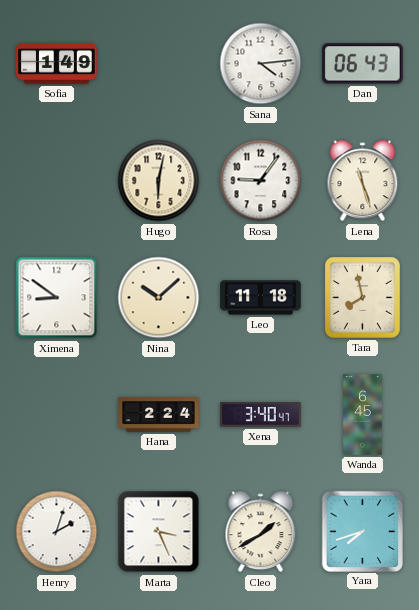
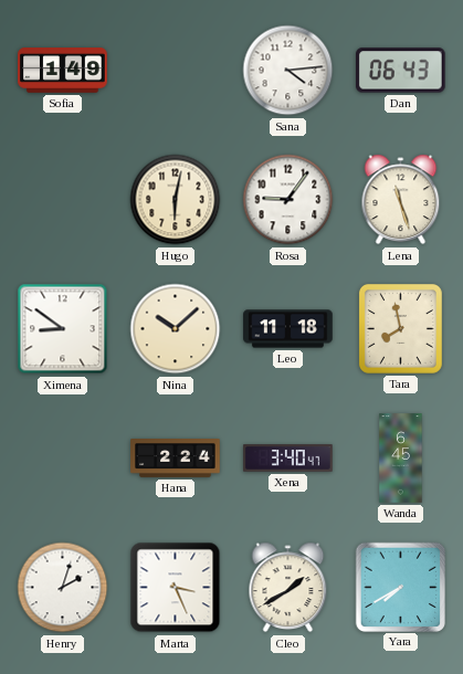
Yara: 7:42 -> 7:40
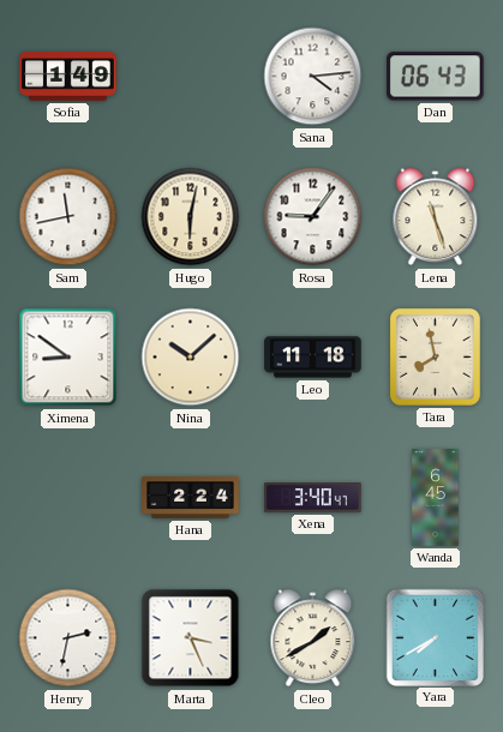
Sam: none -> 11:43
Henry: 2:03 -> 2:32
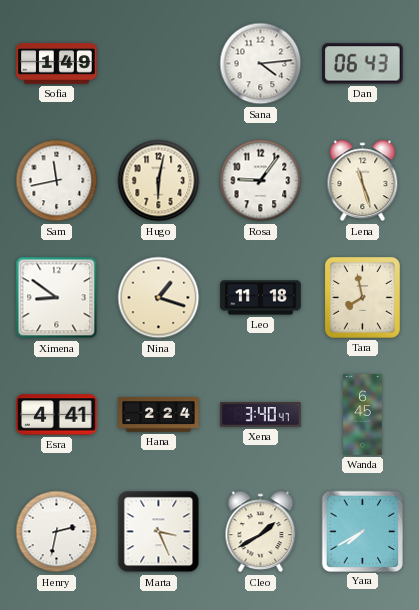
Nina: 10:08 -> 1:18
Esra: none -> 4:41
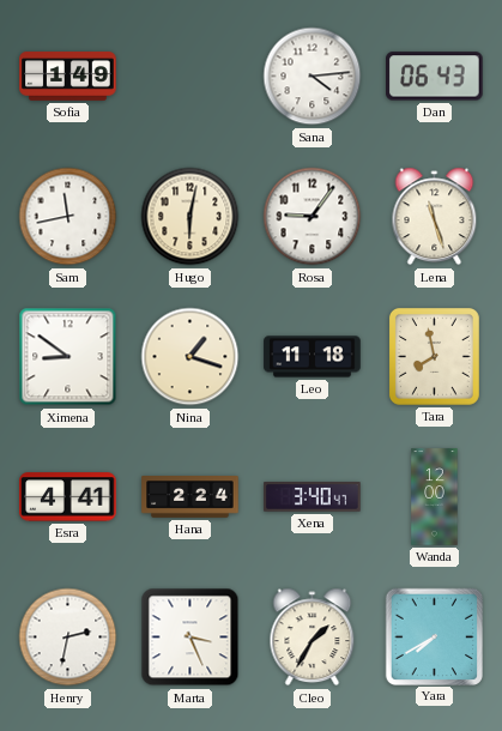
Wanda: 6:45 -> 12:00
Cleo: 1:40 -> 1:35
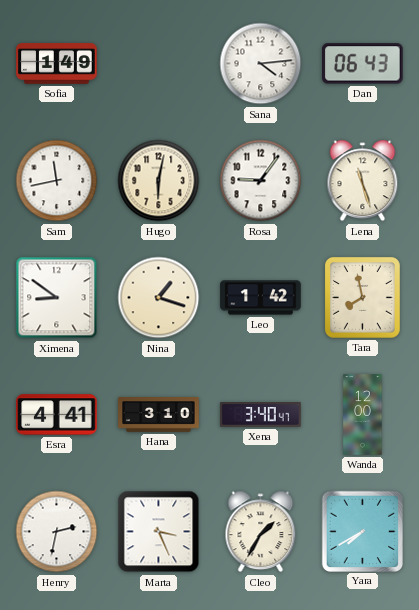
Leo: 11:18 -> 1:42
Hana: 2:24 -> 3:10
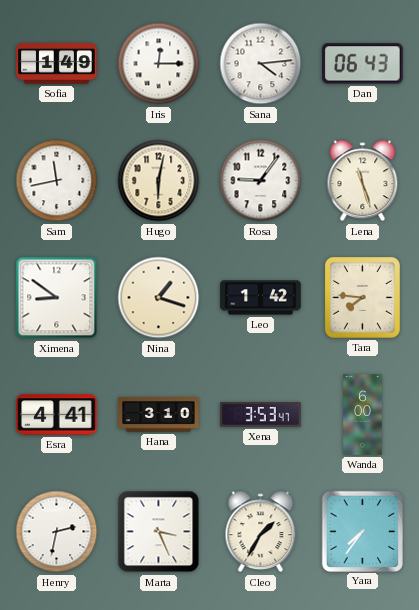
Iris: none -> 12:15
Tara: 7:58 -> 7:46
Xena: 3:40 -> 3:53
Wanda: 12:00 -> 6:00
Yara: 7:40 -> 7:36
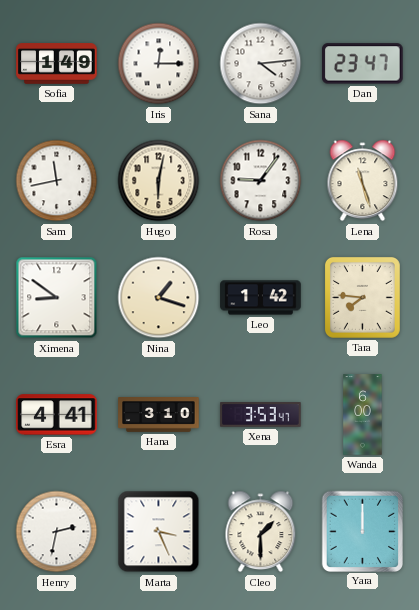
Dan: 06:43 -> 23:47
Cleo: 1:35 -> 1:30
Yara: 7:36 -> 12:00
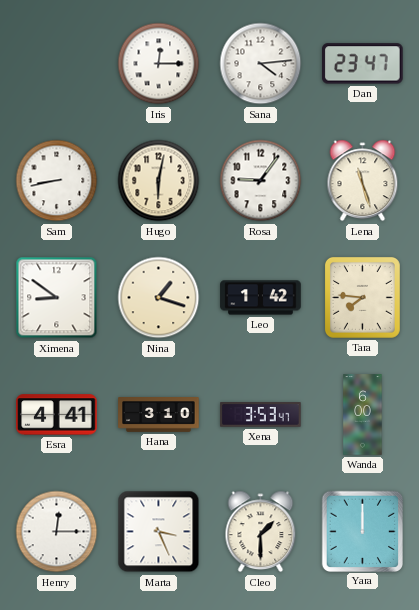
Sofia: 1:49 -> none
Sam: 11:43 -> 8:43
Henry: 2:32 -> 12:15
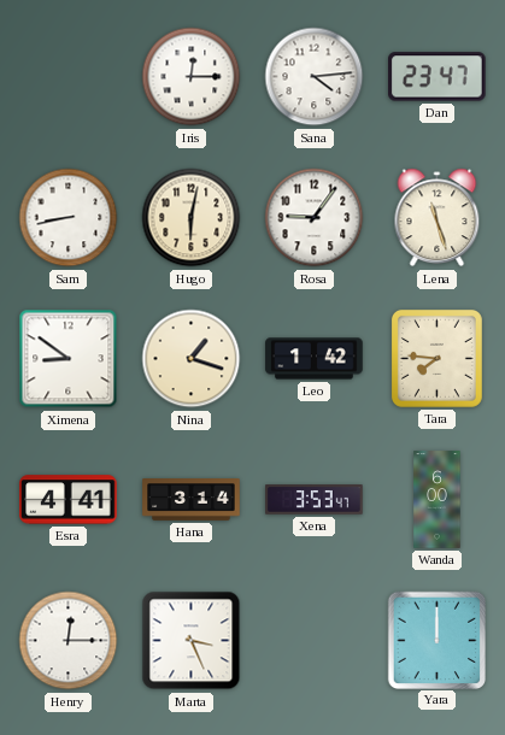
Hana: 3:10 -> 3:14
Cleo: 1:30 -> none
